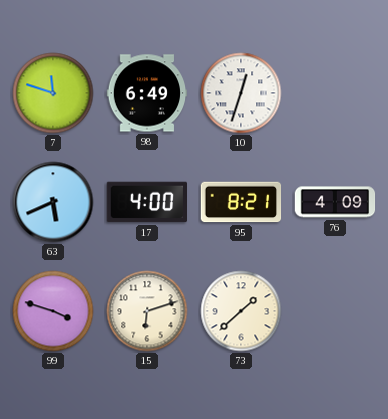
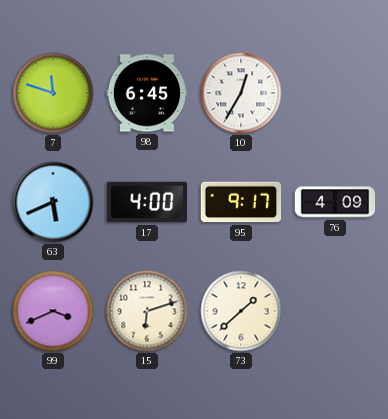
98: 6:49 -> 6:45
10: 12:33 -> 12:35
95: 8:21 -> 9:17
99: 3:48 -> 3:41
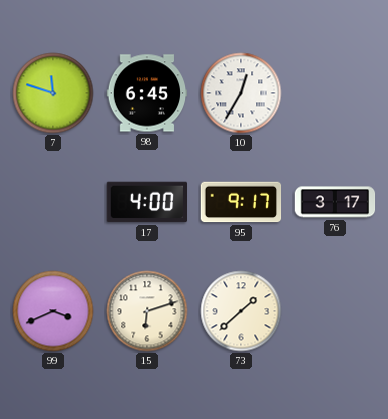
63: 5:41 -> none
76: 4:09 -> 3:17
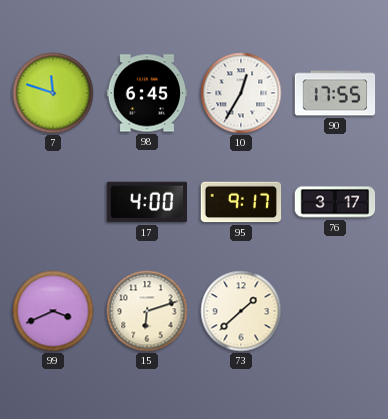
90: none -> 17:55
